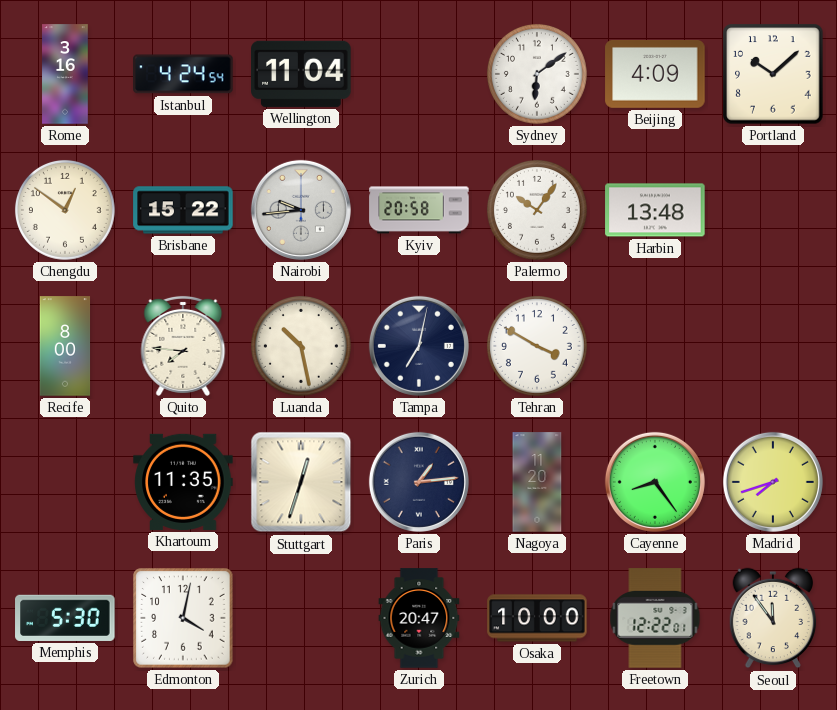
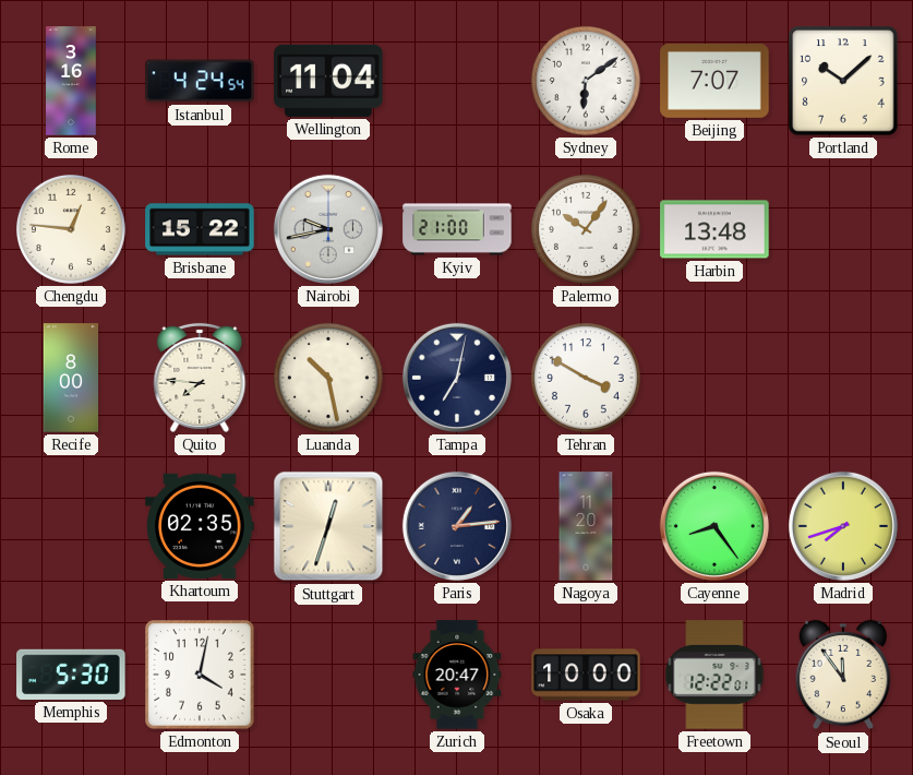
Beijing: 4:09 -> 7:07
Chengdu: 12:51 -> 12:46
Nairobi: 9:44 -> 9:43
Kyiv: 20:58 -> 21:00
Khartoum: 11:35 -> 02:35
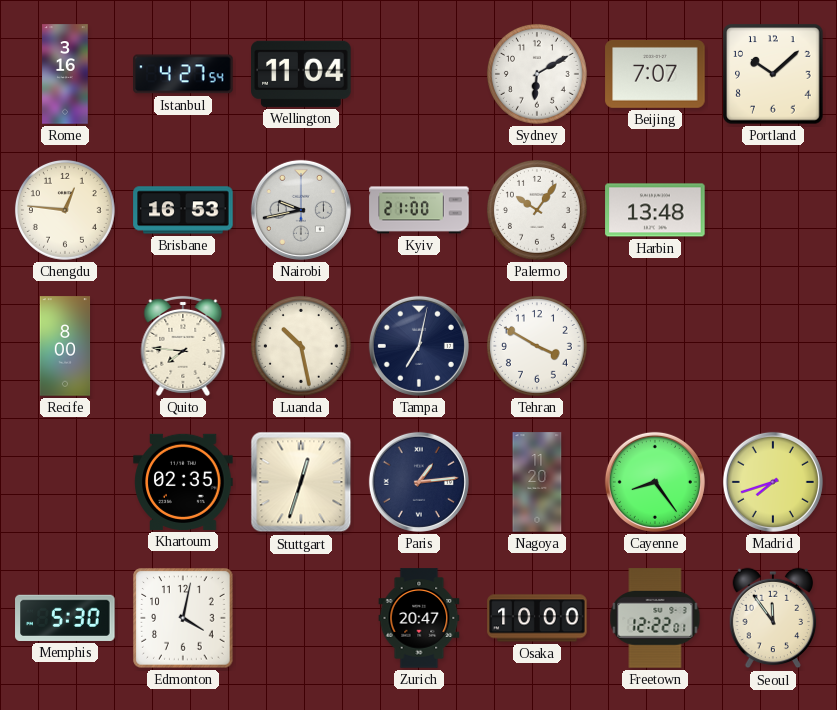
Istanbul: 4:24 -> 4:27
Sydney: 6:09 -> 6:10
Brisbane: 15:22 -> 16:53
